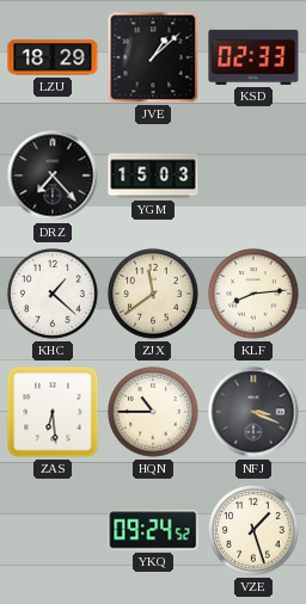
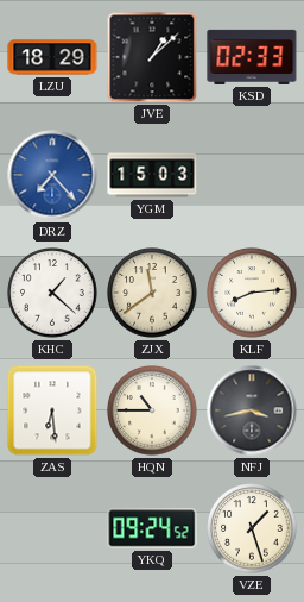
DRZ dial: black -> blue
NFJ: 3:19 -> 3:43
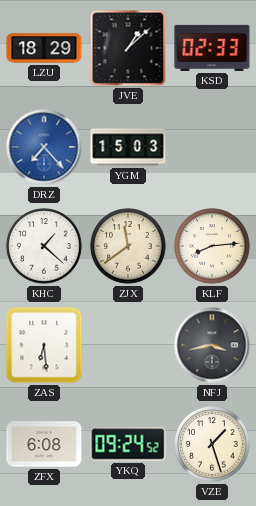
HQN: 10:45 -> none
ZFX: none -> 6:08
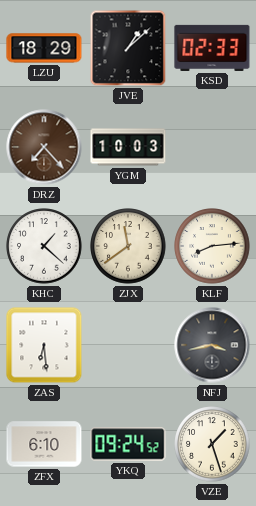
DRZ dial: blue -> brown
YGM: 15:03 -> 10:03
ZFX: 6:08 -> 6:10
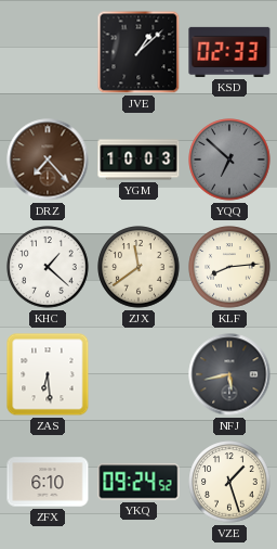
LZU: 18:29 -> none
YQQ: none -> 6:52
NFJ: 3:43 -> 5:43
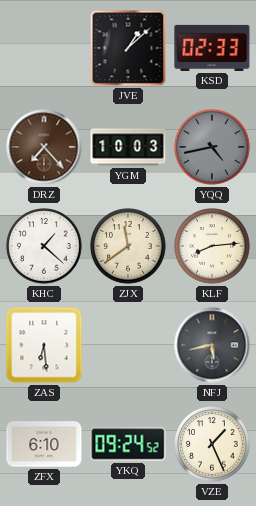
YQQ: 6:52 -> 4:43
VZE: 1:27 -> 1:26
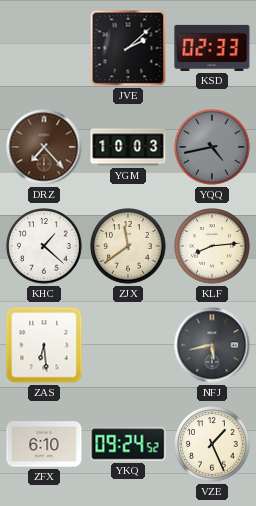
JVE: 1:08 -> 2:08
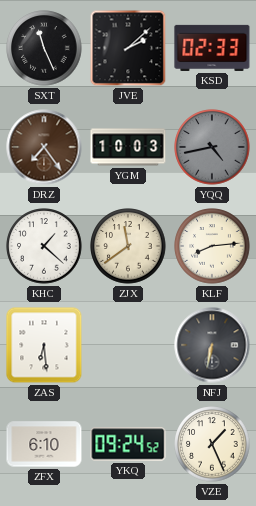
SXT: none -> 11:26
DRZ: 7:23 -> 7:24
NFJ: 5:43 -> 6:32
